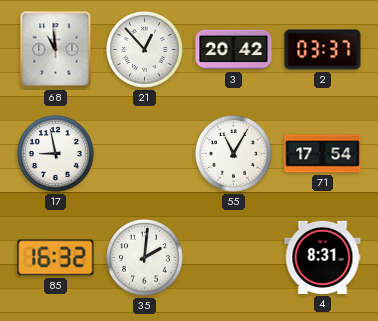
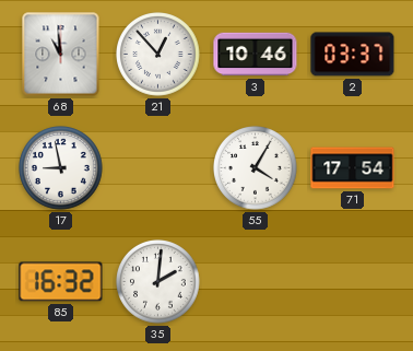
3: 20:42 -> 10:46
55: 11:05 -> 4:05
4: 8:31 -> none
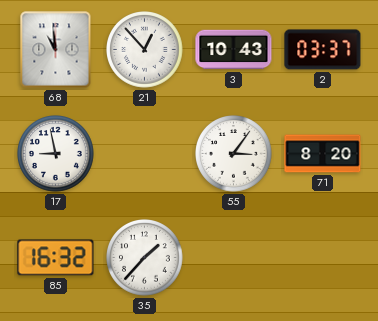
3: 10:46 -> 10:43
55: 4:05 -> 3:06
71: 17:54 -> 8:20
35: 2:01 -> 1:37
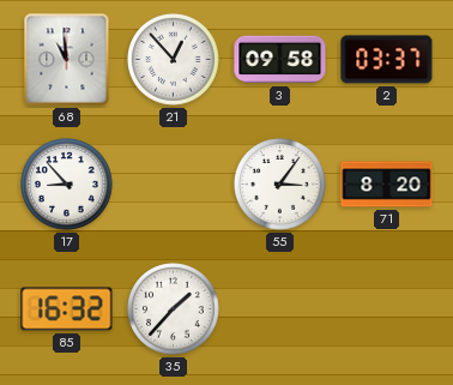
3: 10:43 -> 09:58
17: 8:58 -> 8:53
